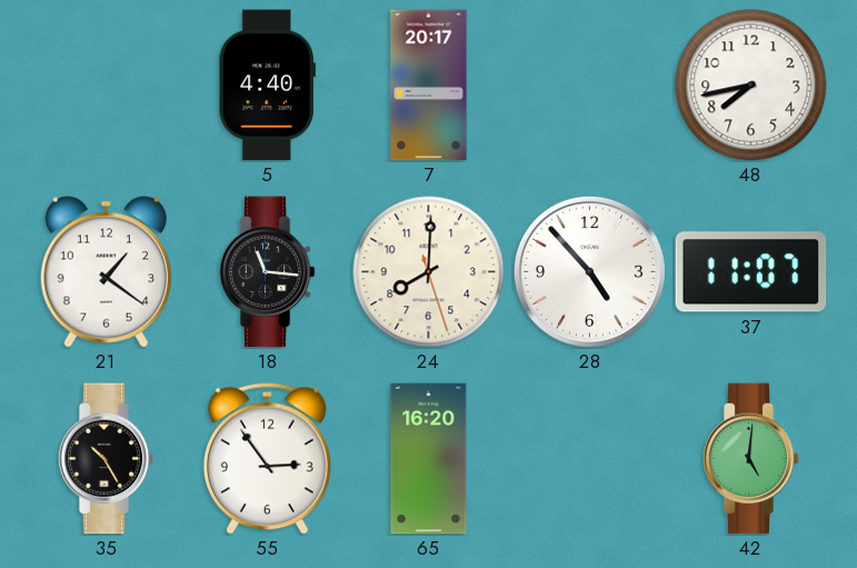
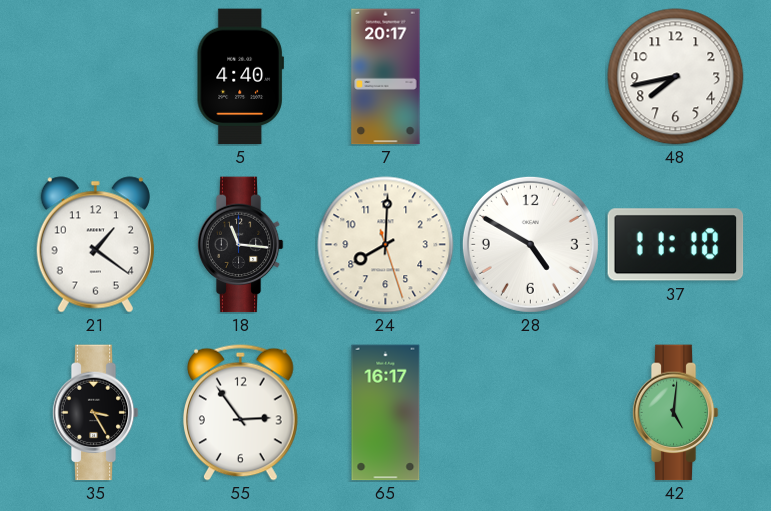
28: 4:53 -> 4:50
37: 11:07 -> 11:10
35: 10:25 -> 3:25
65: 16:20 -> 16:17
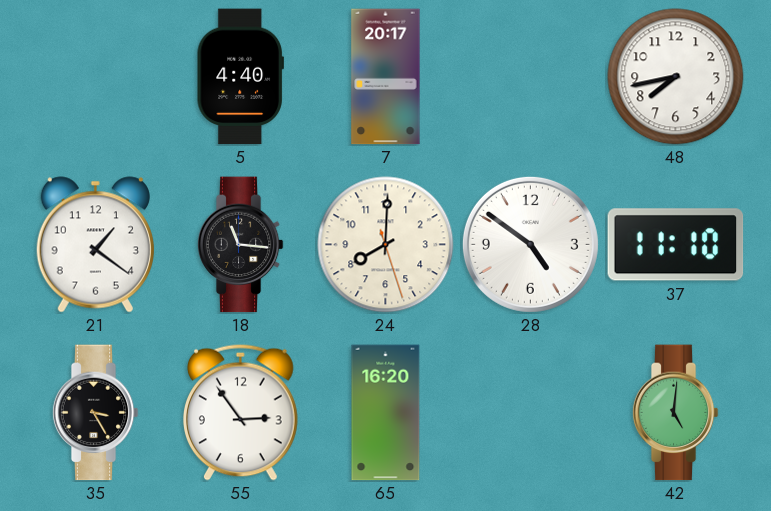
28: 4:50 -> 4:51
65: 16:17 -> 16:20
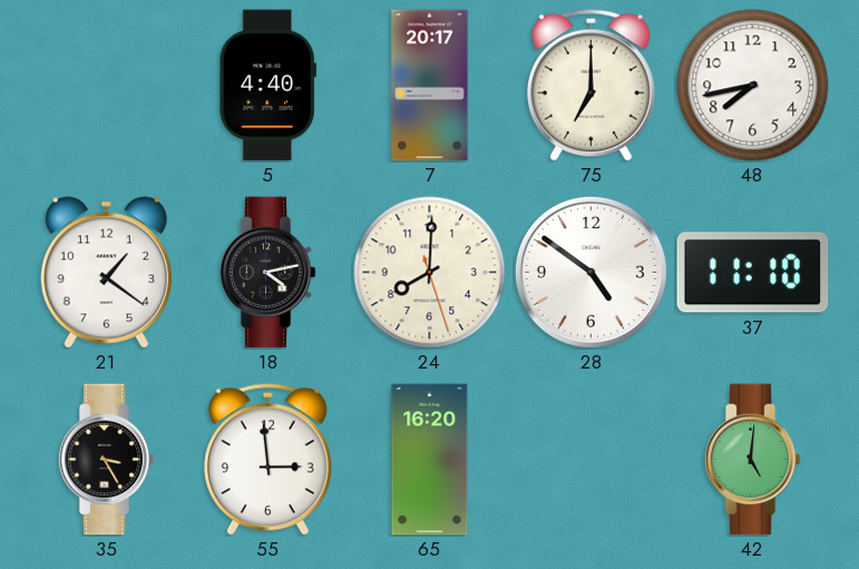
75: none -> 7:00
18: 11:16 -> 4:13
55: 2:54 -> 2:59
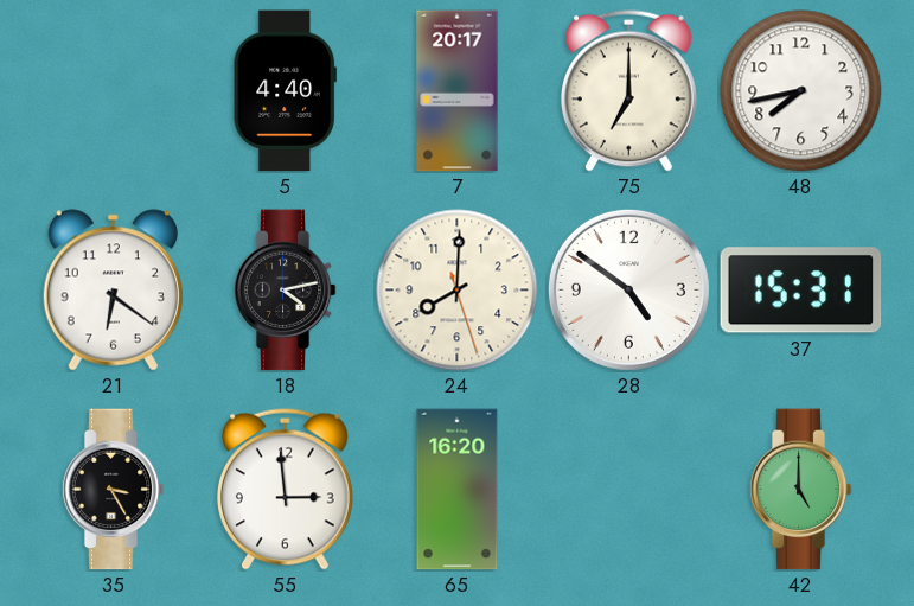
21: 1:21 -> 6:21
37: 11:10 -> 15:31
42: 5:01 -> 5:00
